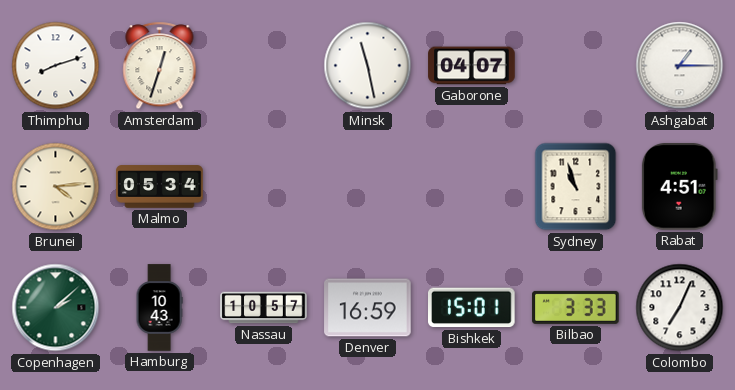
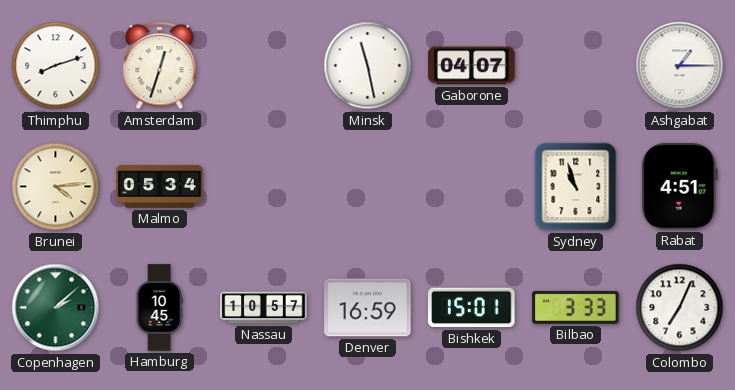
Hamburg: 10:43 -> 10:45
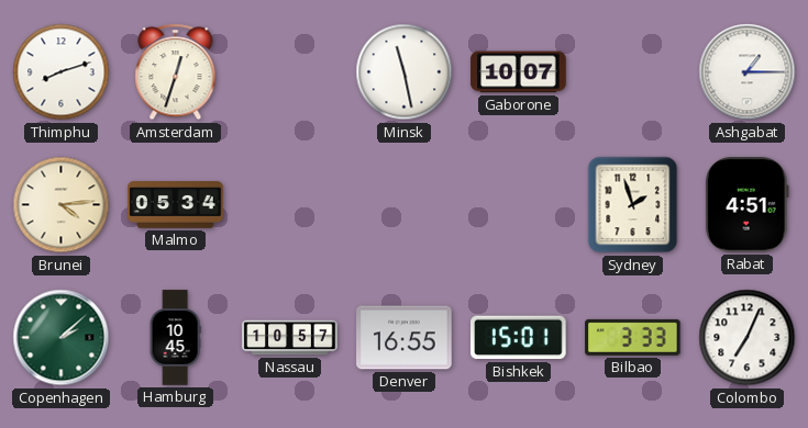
Gaborone: 04:07 -> 10:07
Sydney: 10:57 -> 1:57
Denver: 16:59 -> 16:55
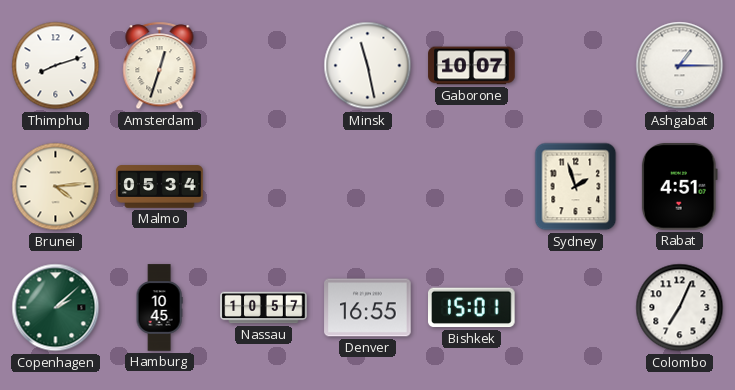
Bilbao: 3:33 -> none
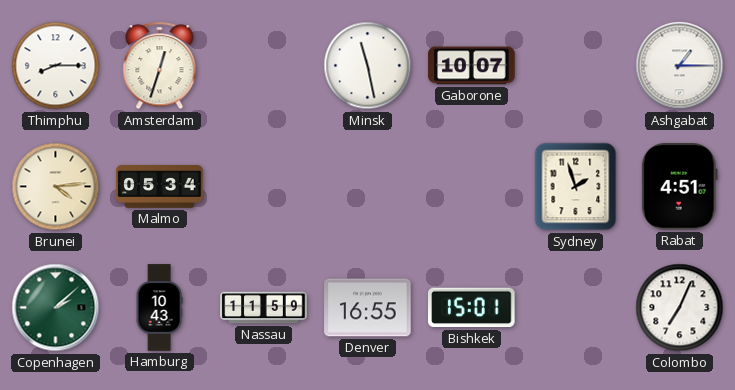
Thimphu: 8:12 -> 8:15
Hamburg: 10:45 -> 10:43
Nassau: 10:57 -> 11:59
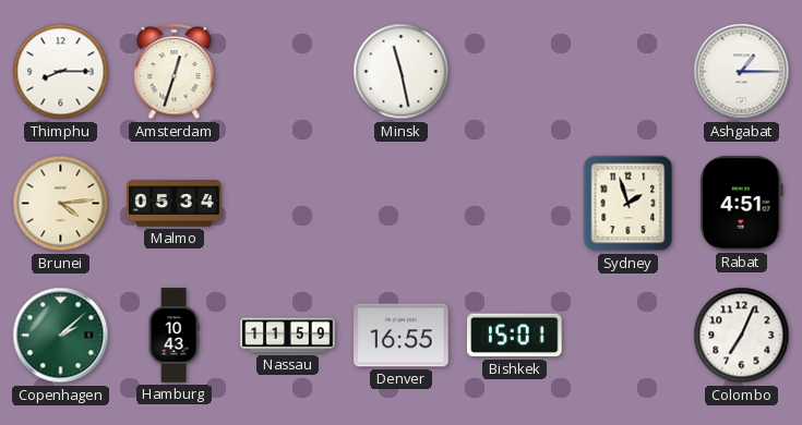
Gaborone: 10:07 -> none
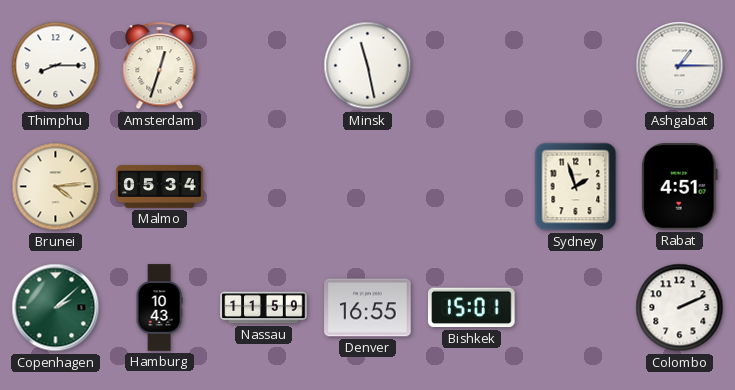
Colombo: 7:04 -> 2:11
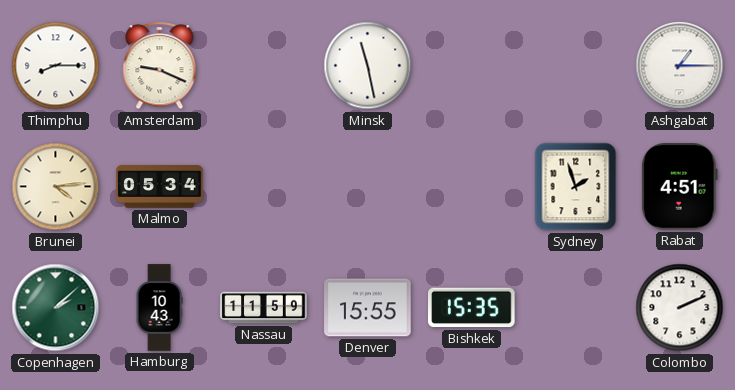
Amsterdam: 12:33 -> 9:19
Denver: 16:55 -> 15:55
Bishkek: 15:01 -> 15:35
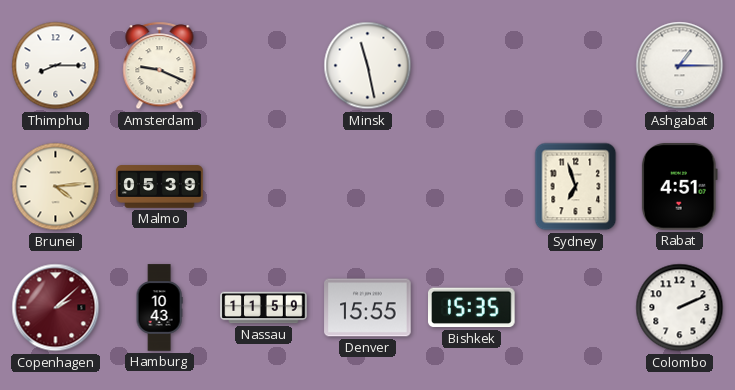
Malmo: 05:34 -> 05:39
Sydney: 1:57 -> 6:57
Copenhagen dial: green -> burgundy
